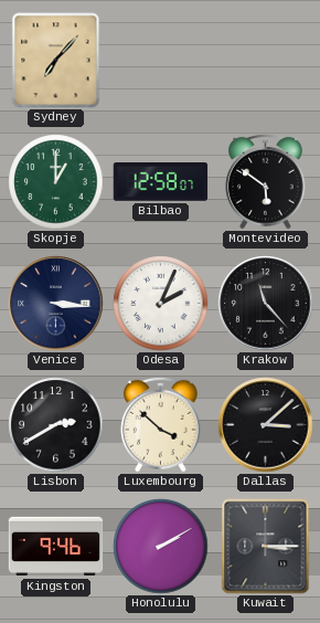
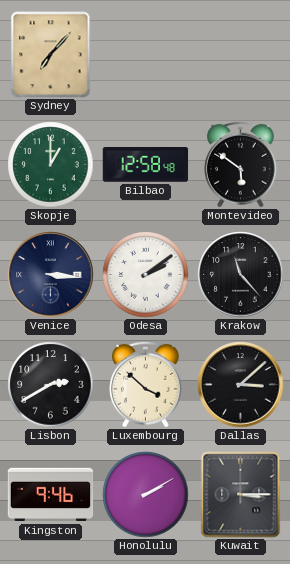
Bilbao: 12:58:07 -> 12:58:48
Odesa: 2:04 -> 2:09
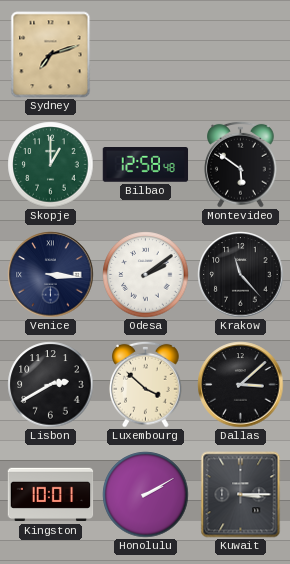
Sydney: 7:07 -> 7:12
Kingston: 9:46 -> 10:01
